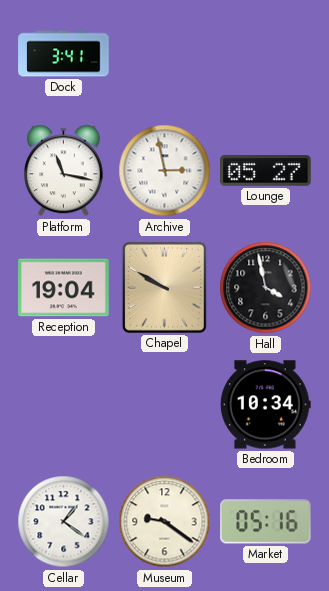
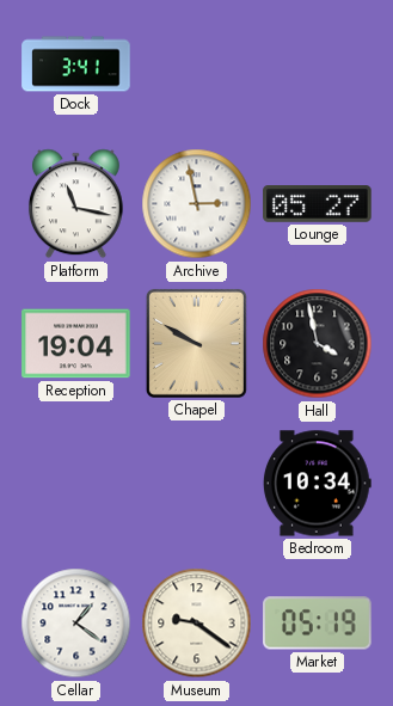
Market: 05:16 -> 05:19
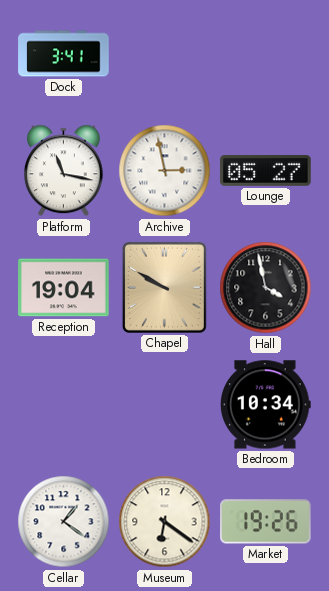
Museum: 9:21 -> 6:21
Market: 05:19 -> 19:26
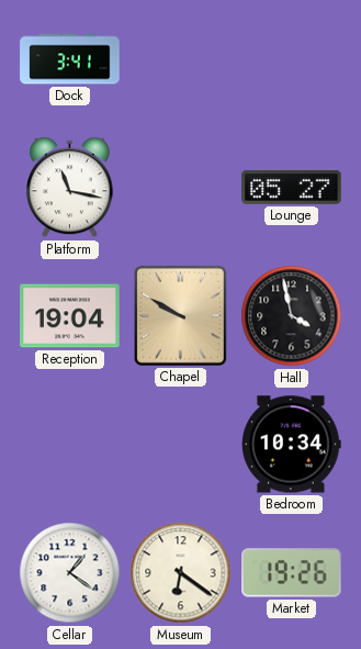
Archive: 2:58 -> none
